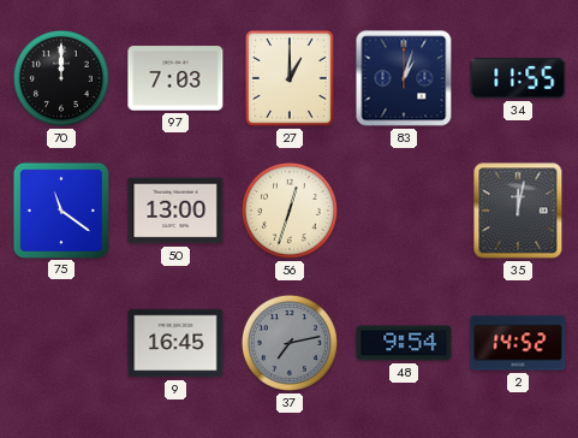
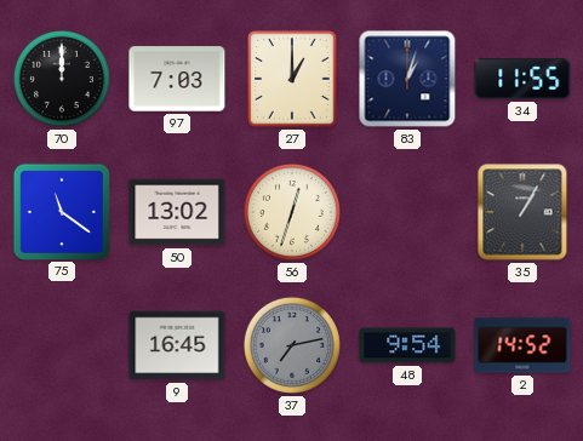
50: 13:00 -> 13:02
35: 12:02 -> 1:05
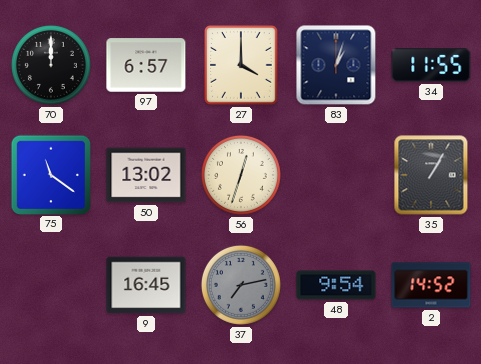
97: 7:03 -> 6:57
27: 1:00 -> 4:00
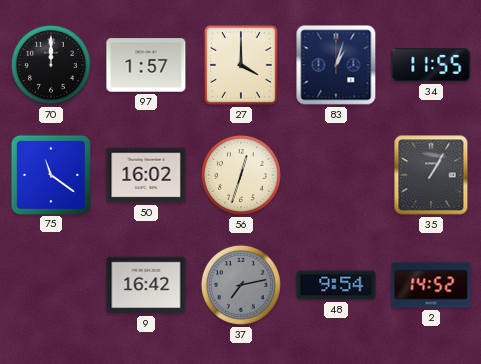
97: 6:57 -> 1:57
50: 13:02 -> 16:02
9: 16:45 -> 16:42
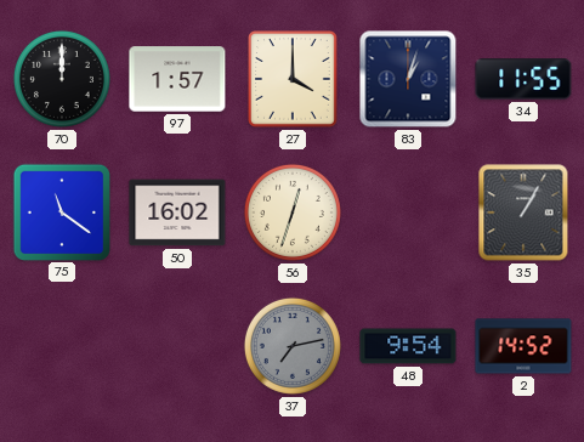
9: 16:42 -> none
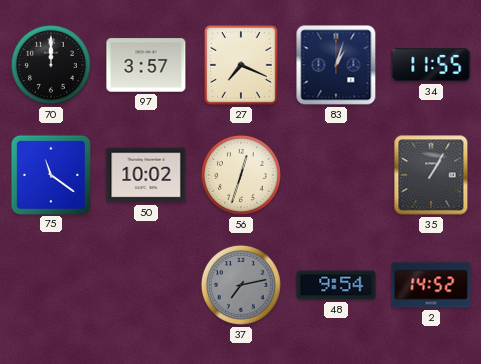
97: 1:57 -> 3:57
27: 4:00 -> 7:19
50: 16:02 -> 10:02
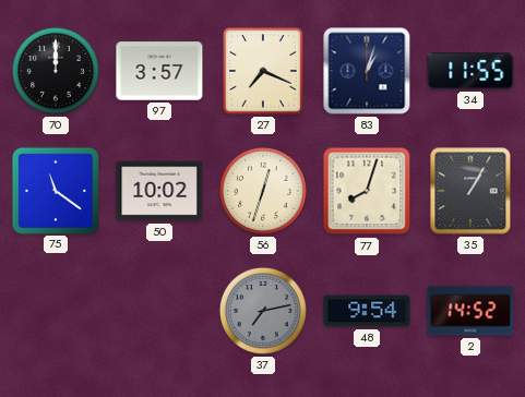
77: none -> 8:03
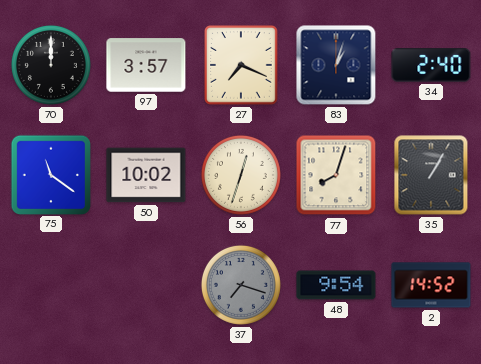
34: 11:55 -> 2:40
37: 7:13 -> 7:18
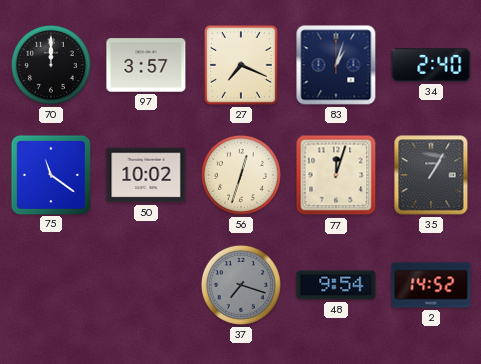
77: 8:03 -> 12:03
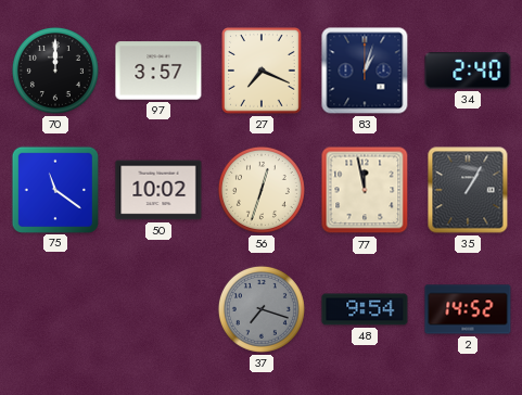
77: 12:03 -> 11:58
